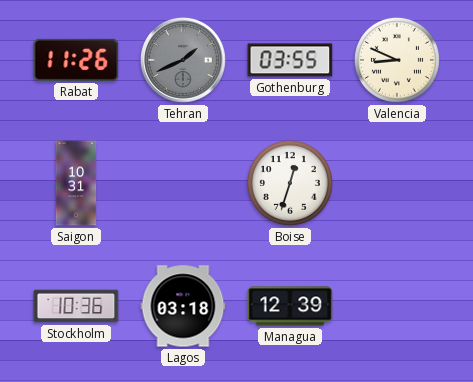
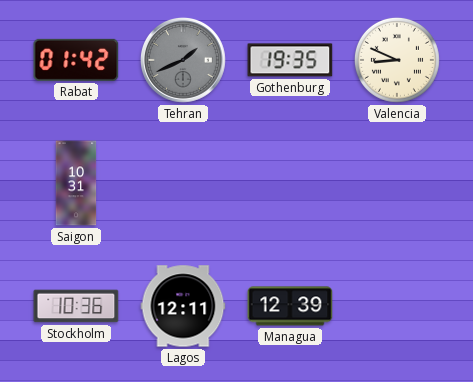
Rabat: 11:26 -> 01:42
Gothenburg: 03:55 -> 19:35
Boise: 12:33 -> none
Lagos: 03:18 -> 12:11
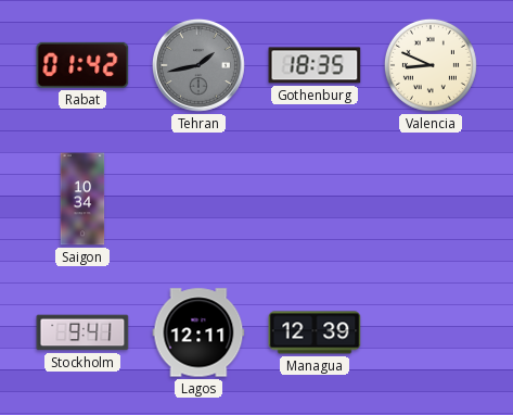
Tehran: 1:41 -> 1:43
Gothenburg: 19:35 -> 18:35
Saigon: 10:31 -> 10:34
Stockholm: 10:36 -> 9:41
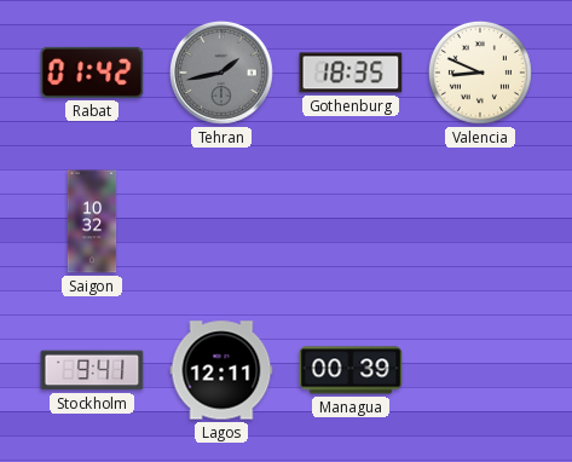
Saigon: 10:34 -> 10:32
Managua: 12:39 -> 00:39
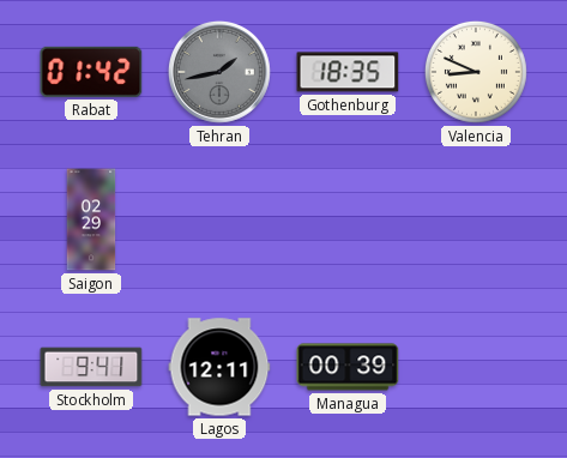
Saigon: 10:32 -> 02:29
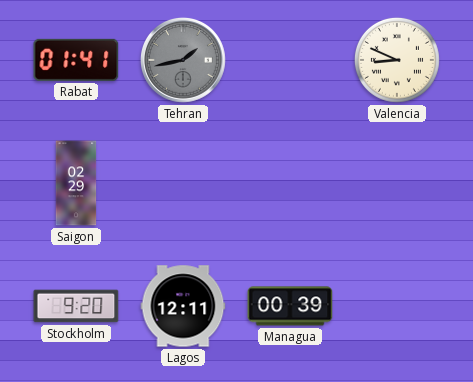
Rabat: 01:42 -> 01:41
Gothenburg: 18:35 -> none
Stockholm: 9:41 -> 9:20
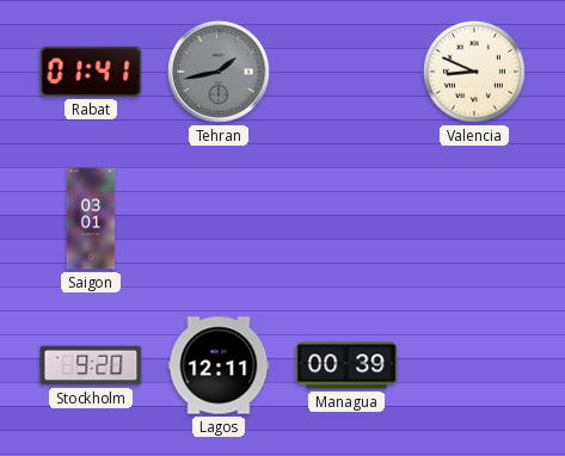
Saigon: 02:29 -> 03:01
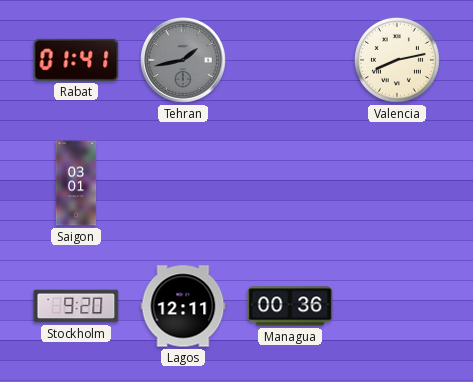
Valencia: 8:49 -> 8:13
Managua: 00:39 -> 00:36
